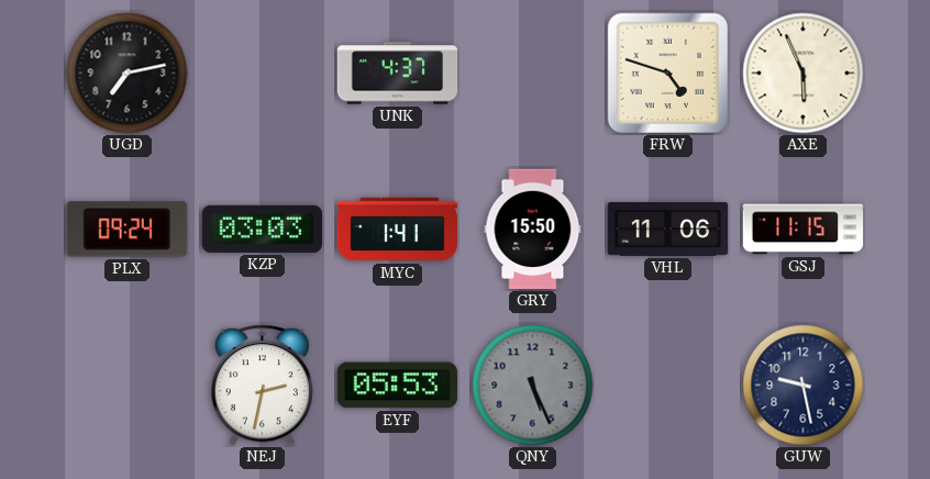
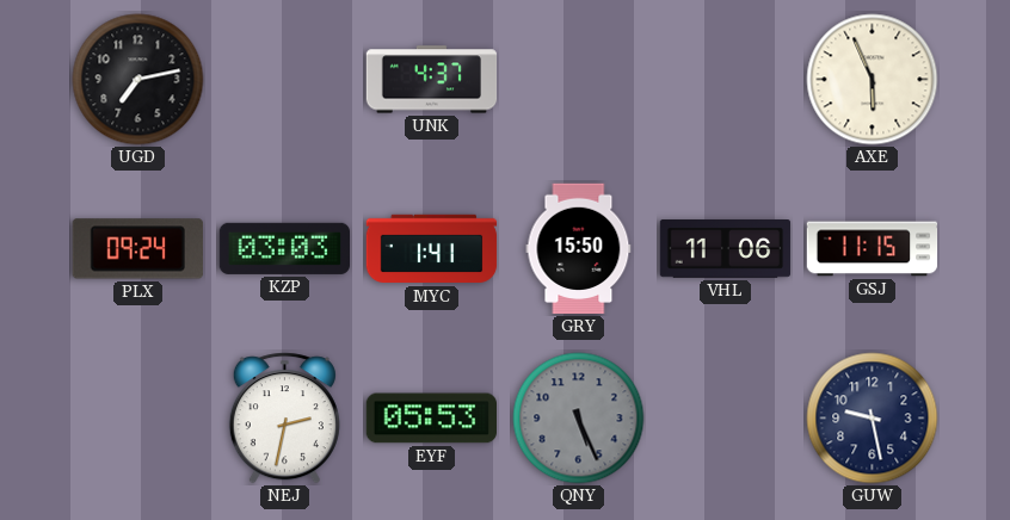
FRW: 4:48 -> none
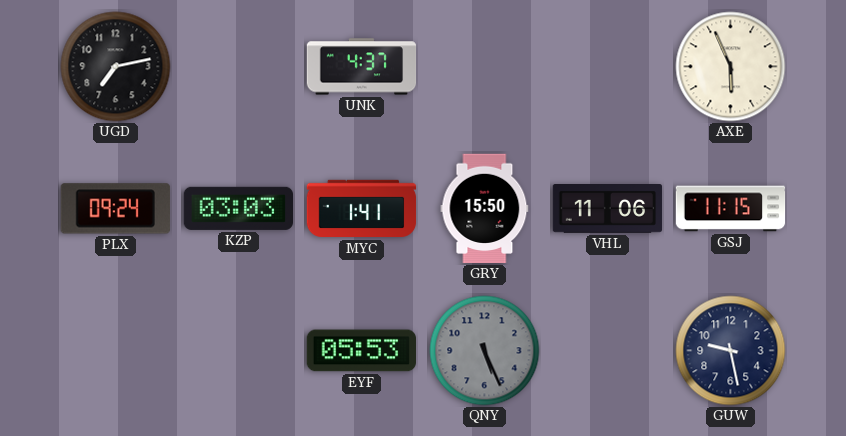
NEJ: 2:32 -> none
